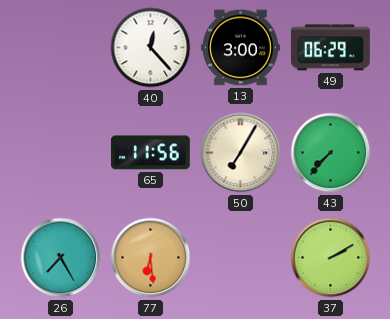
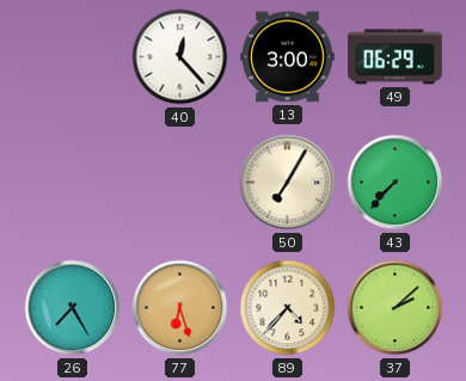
65: 11:56 -> none
77: 6:29 -> 6:27
89: none -> 4:37
37: 2:10 -> 2:08
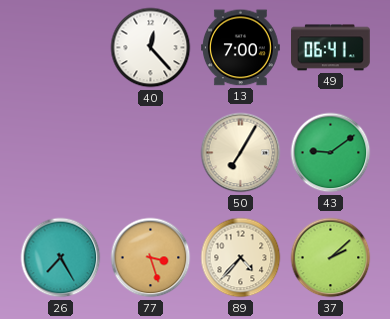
13: 3:00 -> 7:00
49: 06:29 -> 06:41
43: 7:37 -> 9:09
77: 6:27 -> 3:27
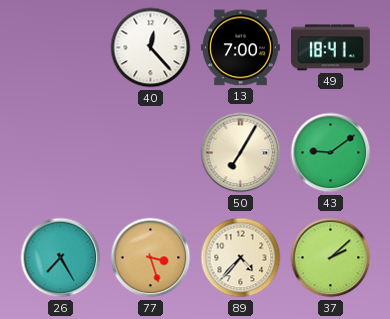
49: 06:41 -> 18:41
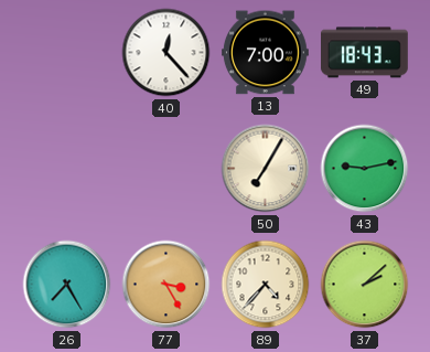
49: 18:41 -> 18:43
43: 9:09 -> 9:13
77: 3:27 -> 3:25
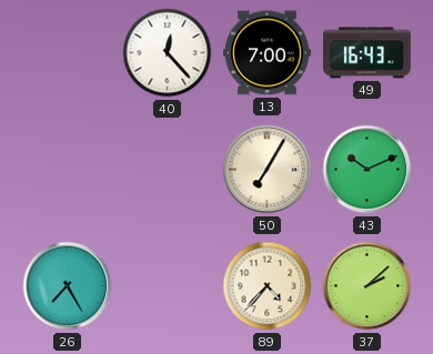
49: 18:43 -> 16:43
43: 9:13 -> 10:11
77: 3:25 -> none
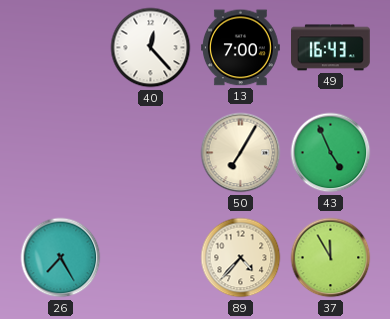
43: 10:11 -> 4:56
37: 2:08 -> 11:55
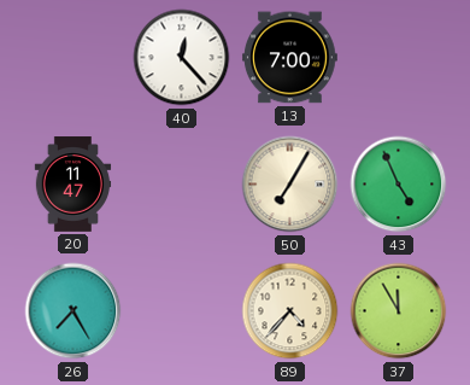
49: 16:43 -> none
20: none -> 11:47
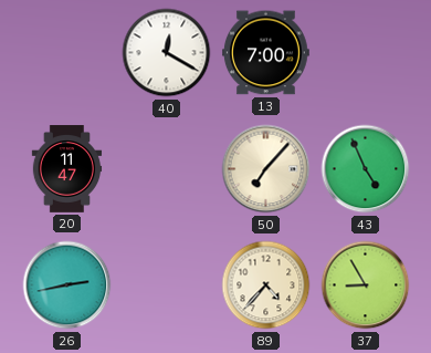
40: 12:23 -> 12:20
50: 7:05 -> 7:07
26: 7:25 -> 2:43
37: 11:55 -> 8:55
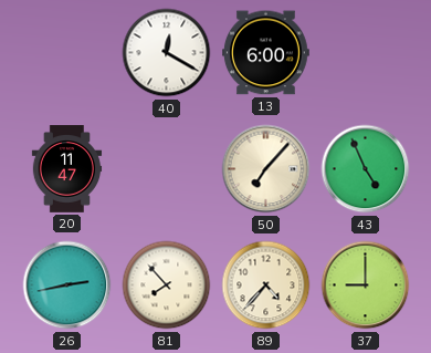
13: 7:00 -> 6:00
81: none -> 7:53
37: 8:55 -> 9:00
